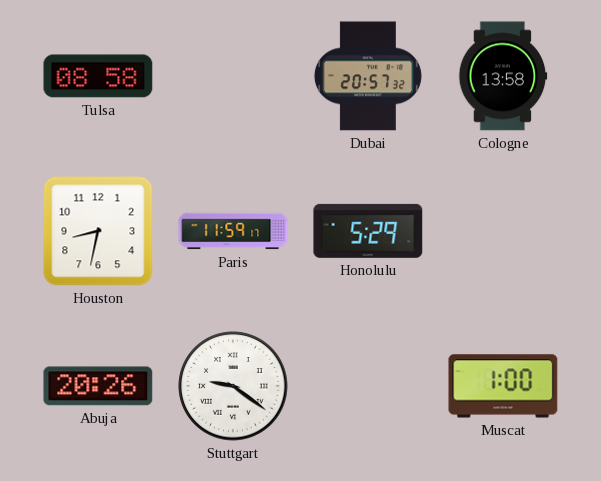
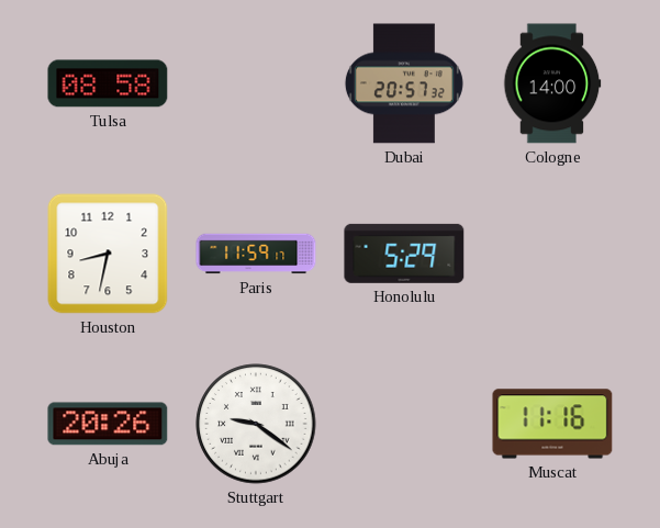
Cologne: 13:58 -> 14:00
Muscat: 1:00 -> 11:16
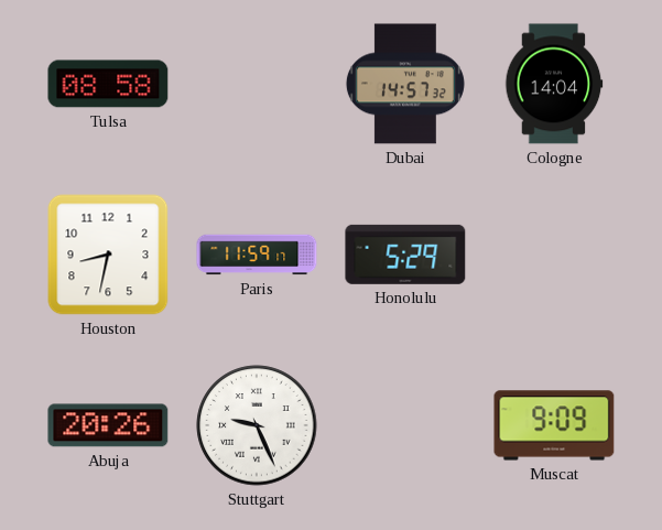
Dubai: 20:57 -> 14:57
Cologne: 14:00 -> 14:04
Stuttgart: 9:21 -> 9:26
Muscat: 11:16 -> 9:09
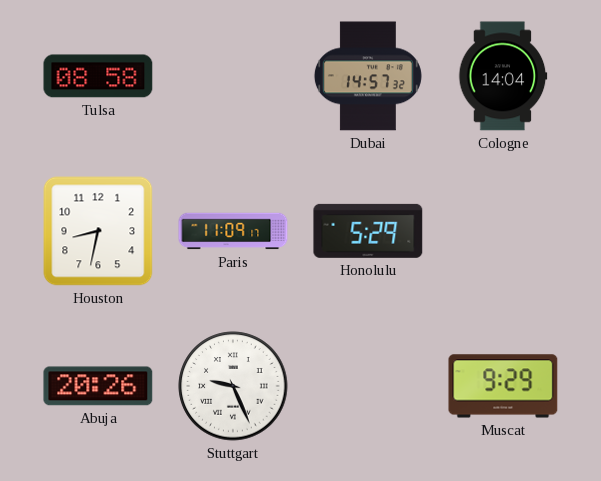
Paris: 11:59 -> 11:09
Muscat: 9:09 -> 9:29
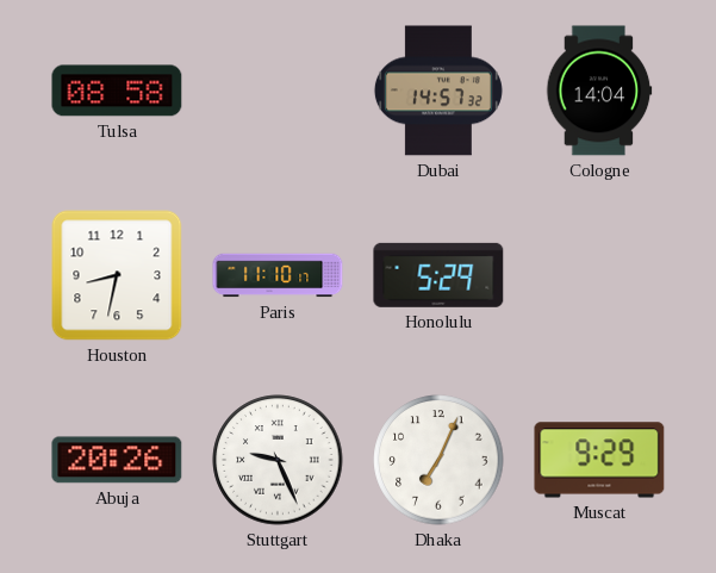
Paris: 11:09 -> 11:10
Dhaka: none -> 7:04
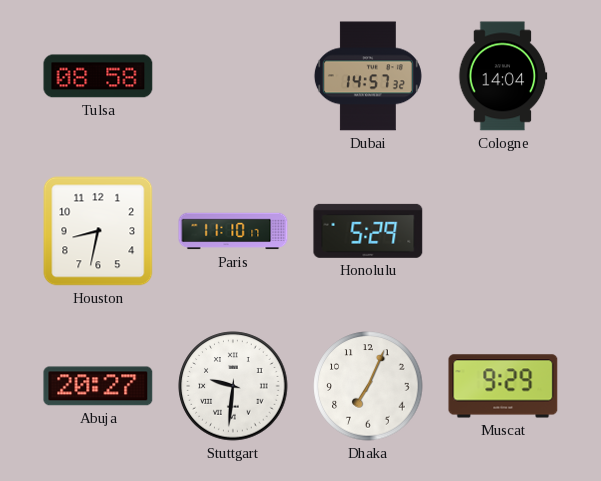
Abuja: 20:26 -> 20:27
Stuttgart: 9:26 -> 9:31
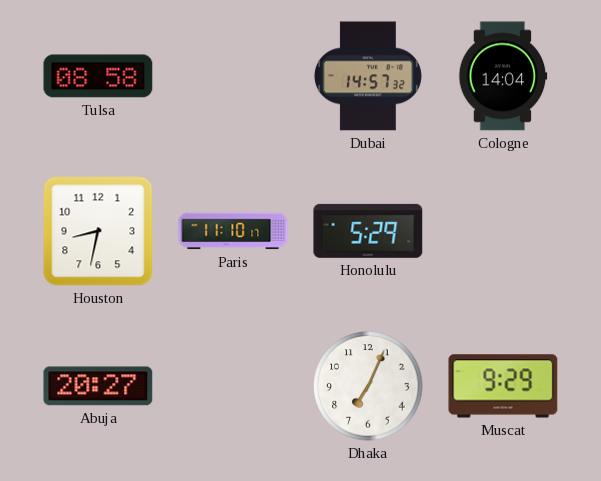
Stuttgart: 9:31 -> none
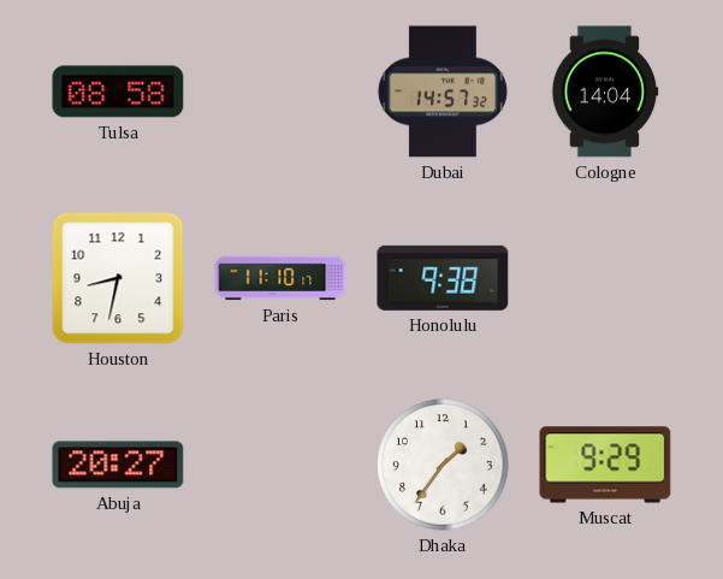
Honolulu: 5:29 -> 9:38
Dhaka: 7:04 -> 1:36
